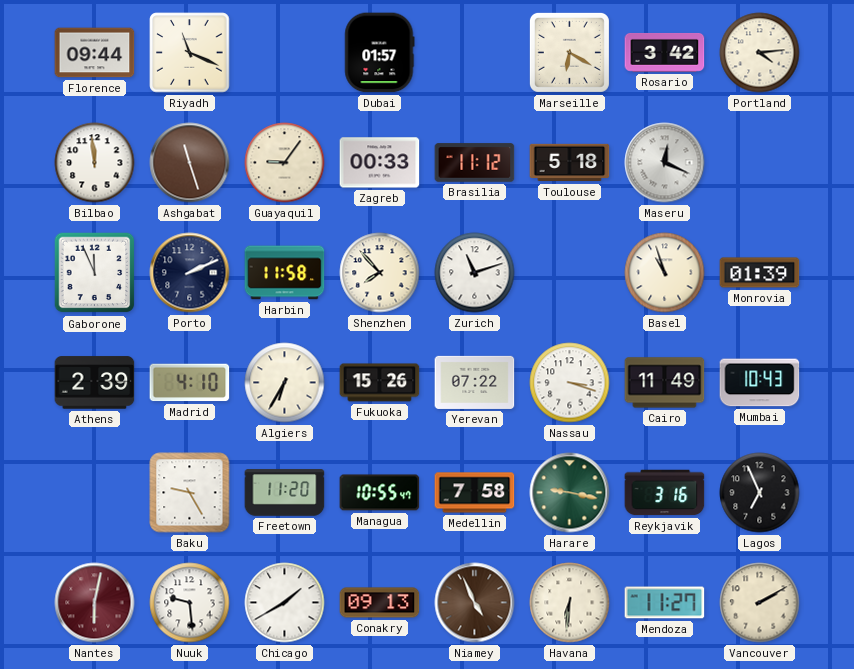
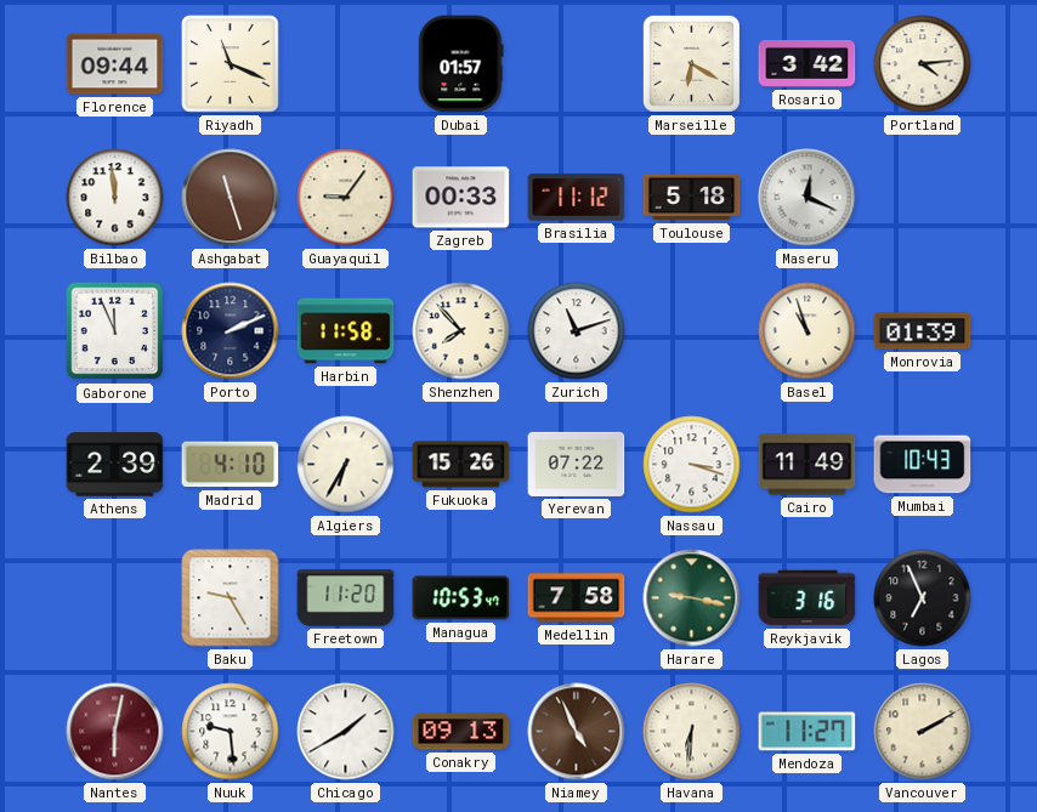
Managua: 10:55 -> 10:53
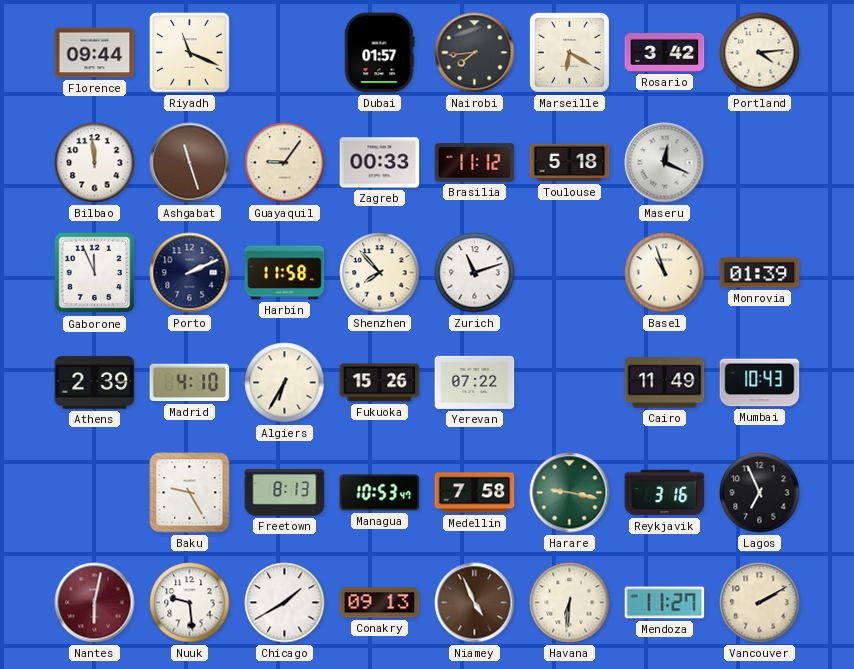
Nairobi: none -> 7:44
Nassau: 3:18 -> none
Freetown: 11:20 -> 8:13
